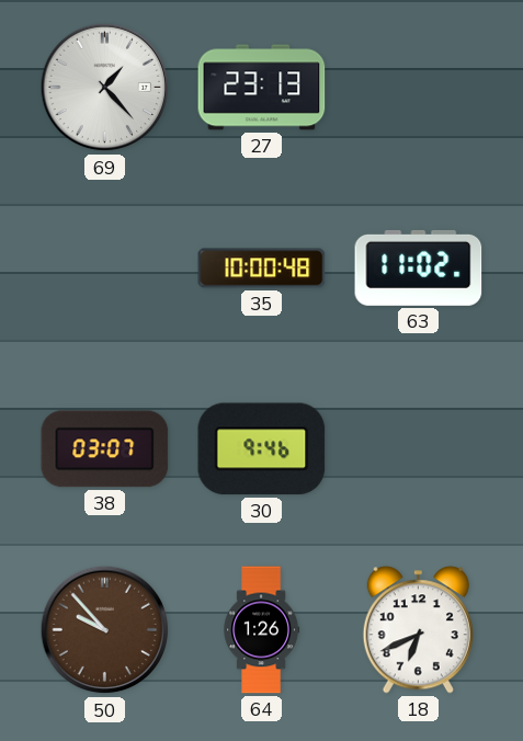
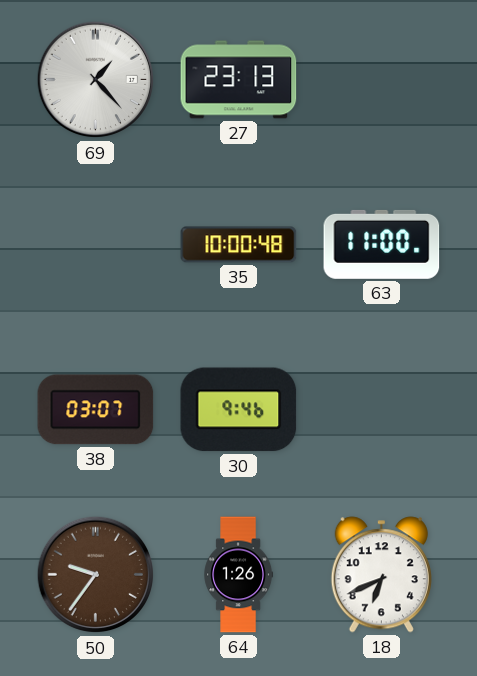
63: 11:02 -> 11:00
50: 9:53 -> 9:36
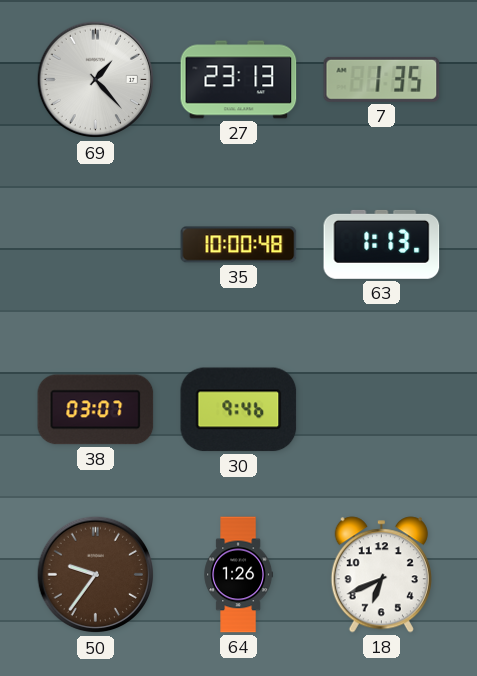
7: none -> 1:35
63: 11:00 -> 1:13
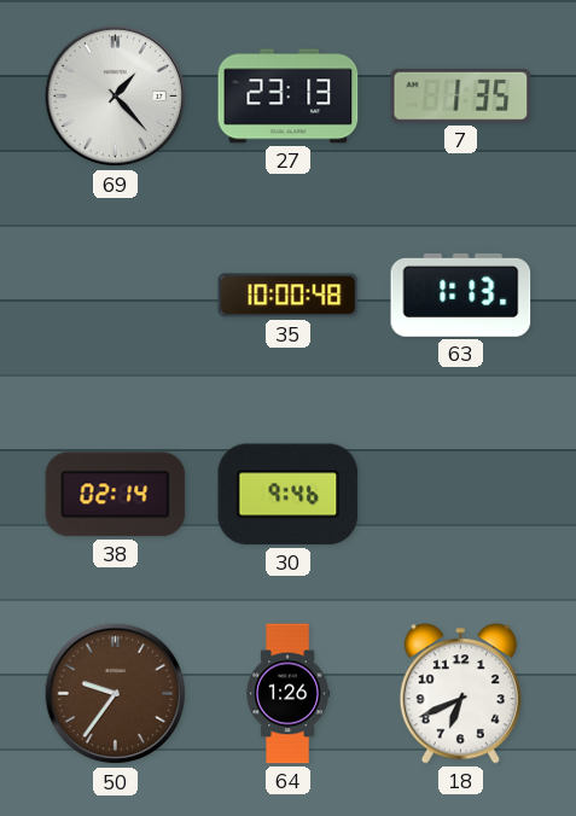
38: 03:07 -> 02:14
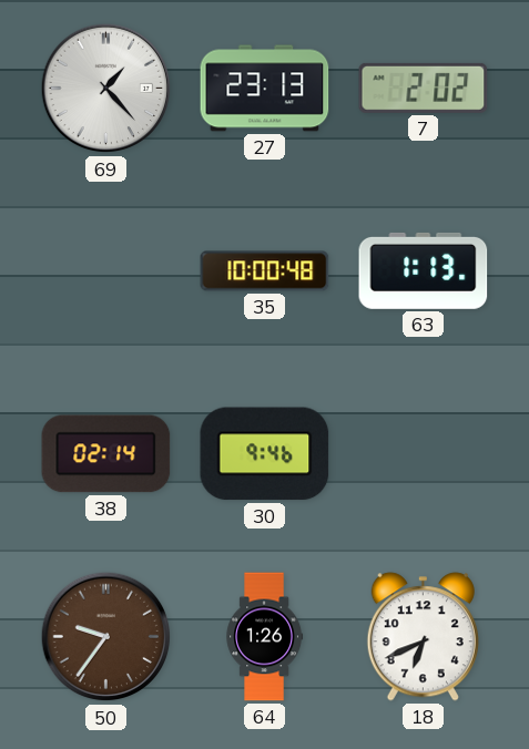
7: 1:35 -> 2:02
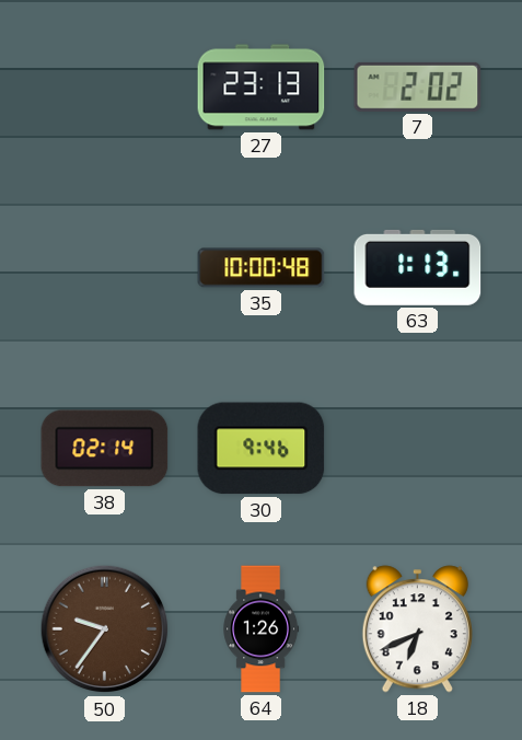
69: 1:23 -> none
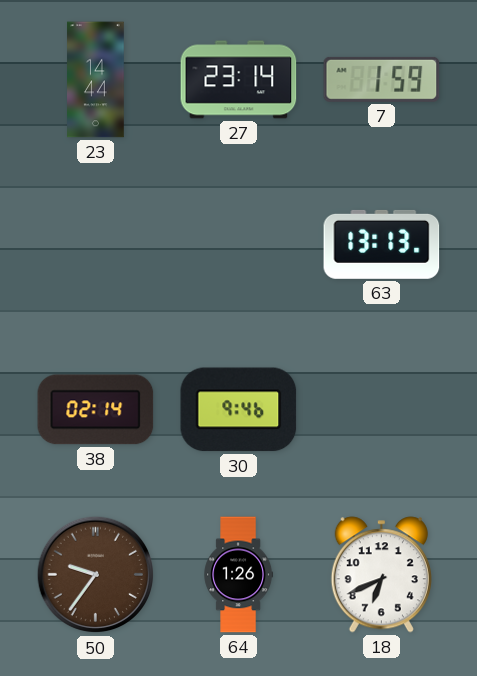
23: none -> 14:44
27: 23:13 -> 23:14
7: 2:02 -> 1:59
35: 10:00 -> none
63: 1:13 -> 13:13
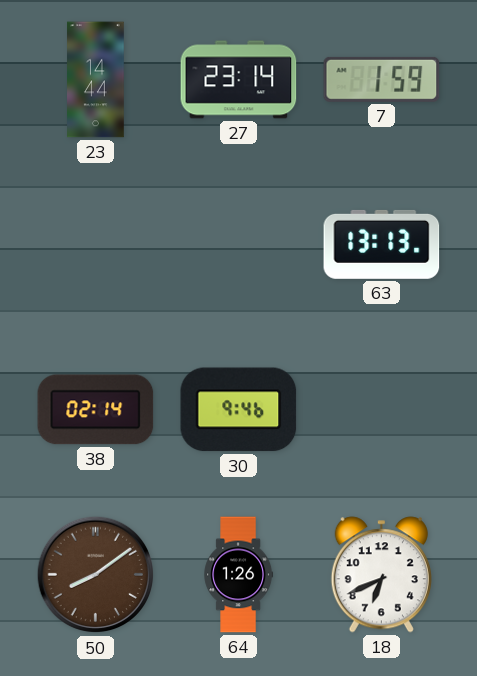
50: 9:36 -> 8:09
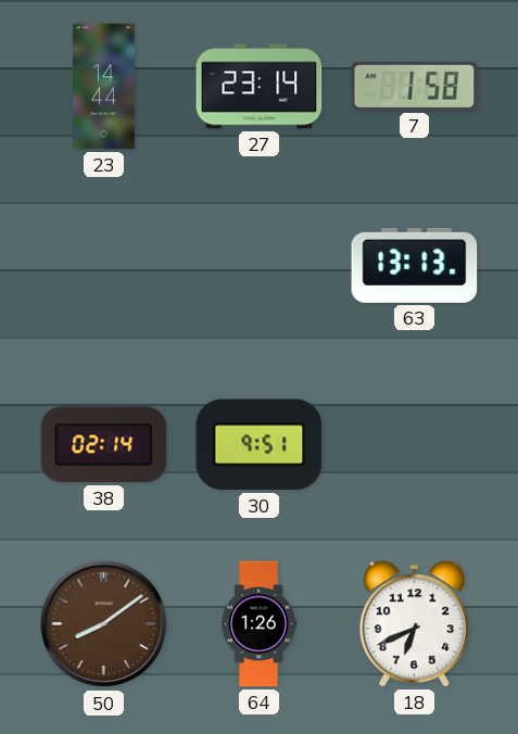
7: 1:59 -> 1:58
30: 9:46 -> 9:51
